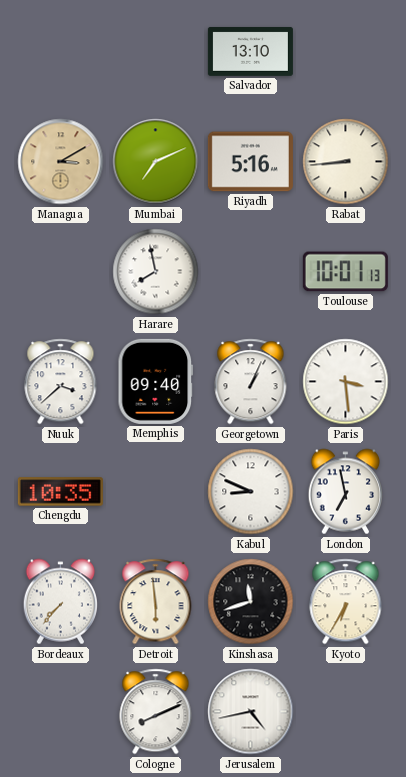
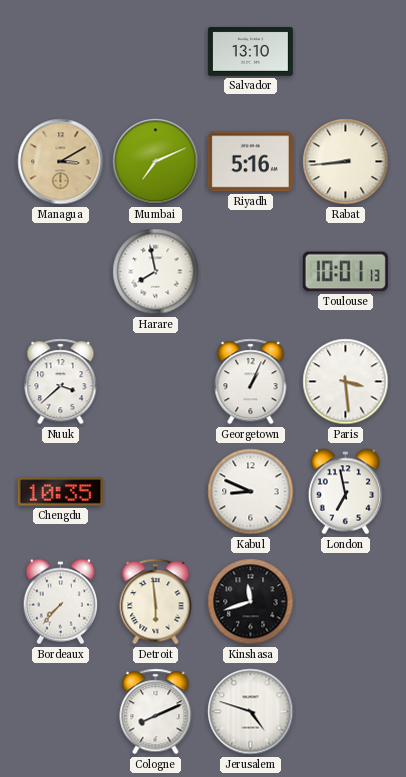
Memphis: 09:40 -> none
Kyoto: 6:35 -> none
Jerusalem: 4:43 -> 4:48
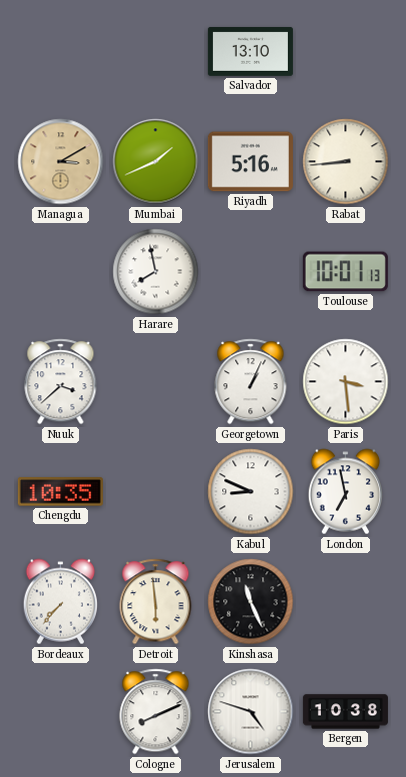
Mumbai: 7:11 -> 1:41
Kinshasa: 11:42 -> 11:26
Bergen: none -> 10:38
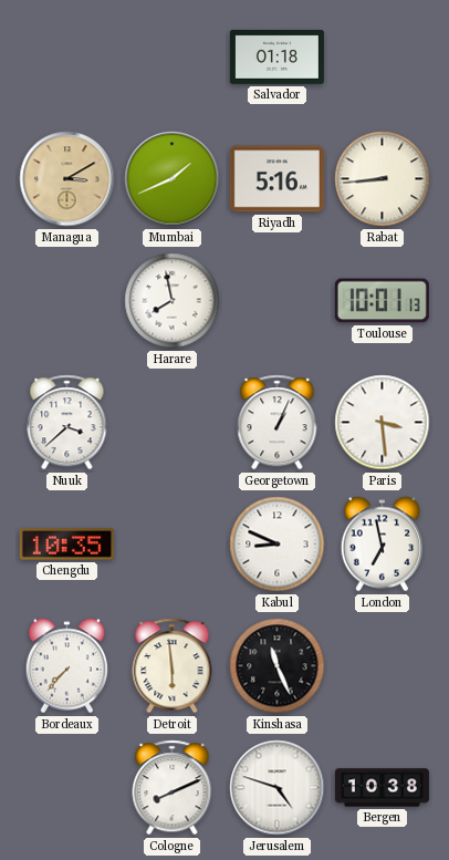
Salvador: 13:10 -> 01:18
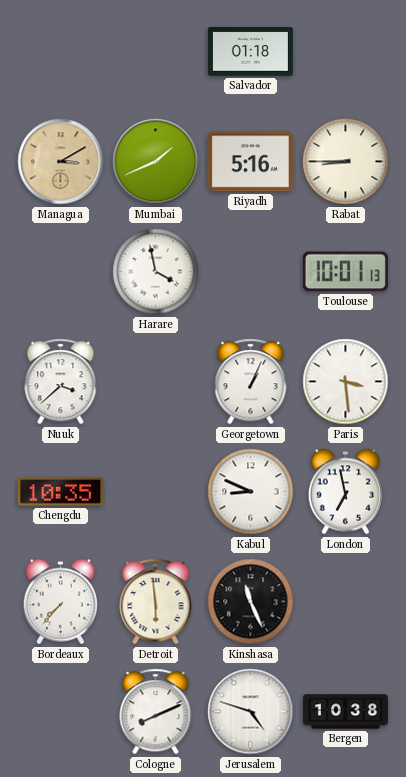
Rabat: 8:44 -> 8:45
Harare: 7:58 -> 3:58
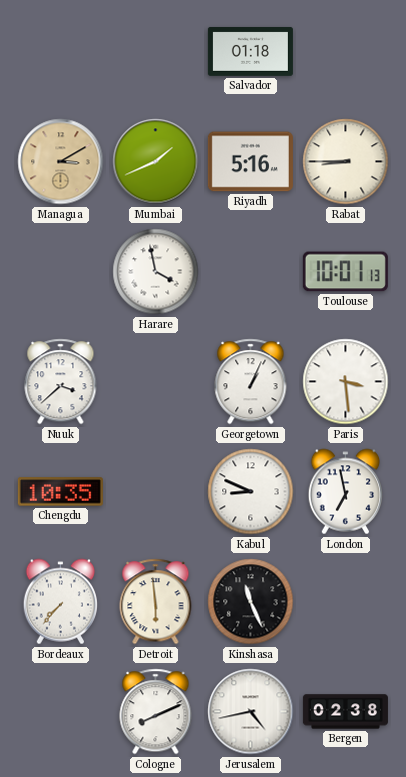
Jerusalem: 4:48 -> 4:43
Bergen: 10:38 -> 02:38
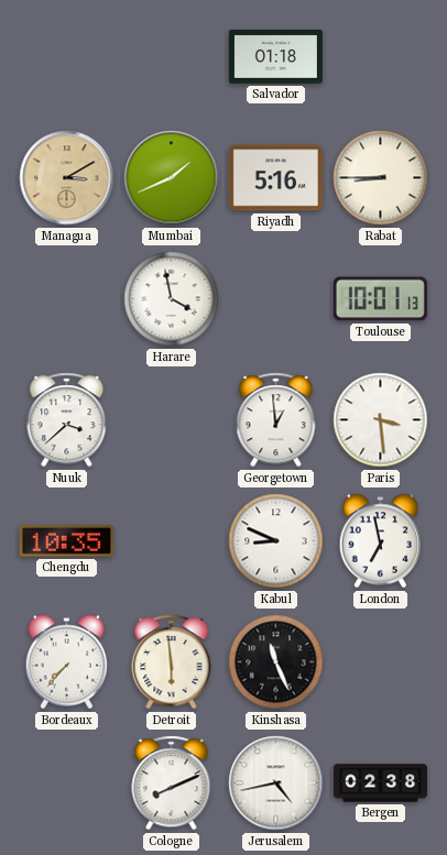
Georgetown: 1:04 -> 12:59
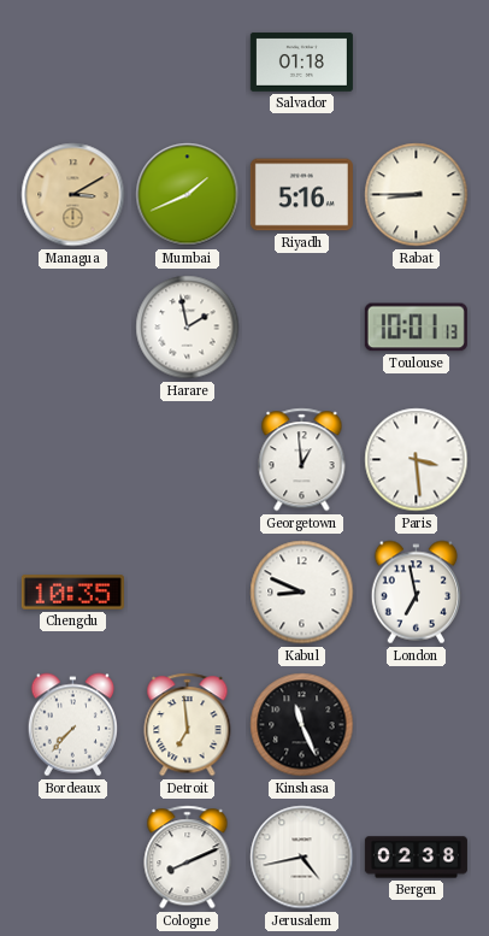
Harare: 3:58 -> 1:58
Nuuk: 3:38 -> none
Detroit: 5:59 -> 6:59
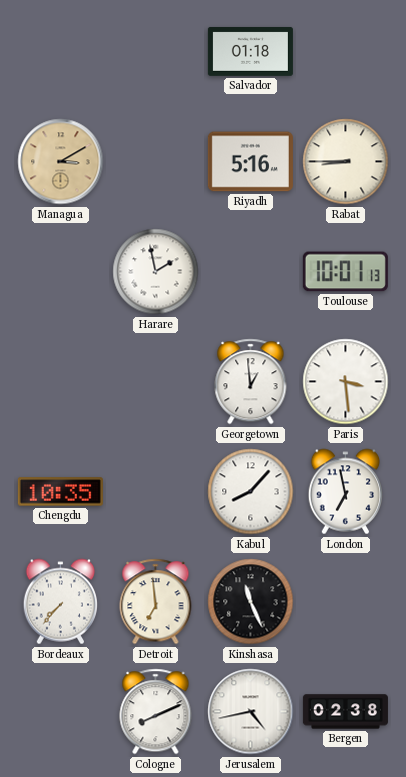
Mumbai: 1:41 -> none
Kabul: 8:49 -> 8:07
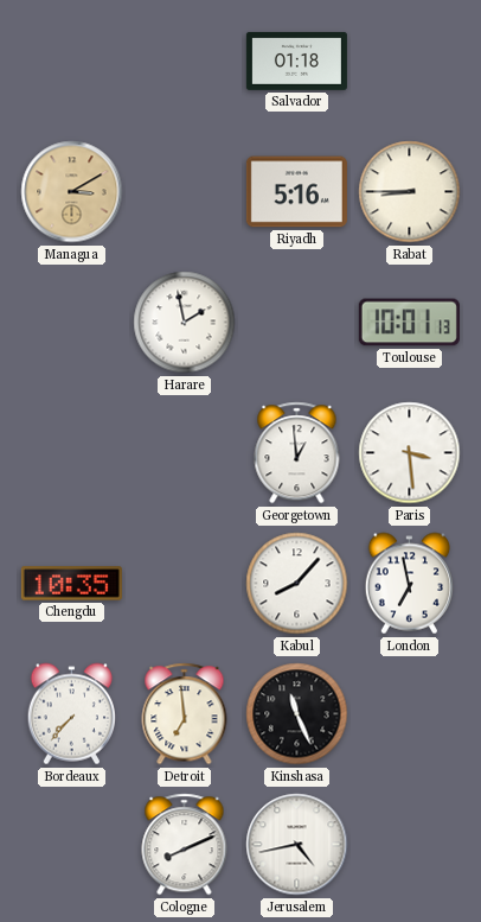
Bergen: 02:38 -> none
